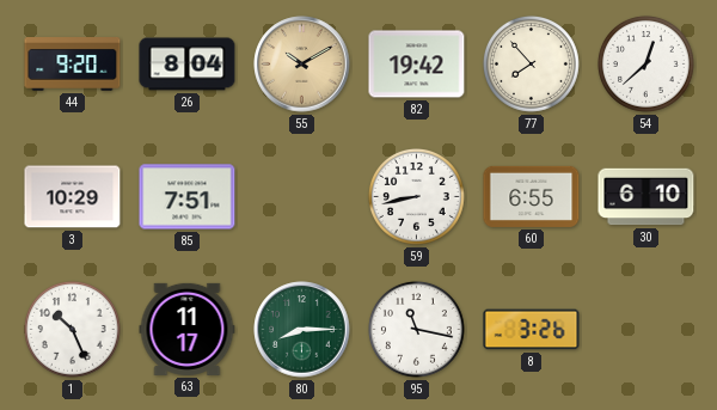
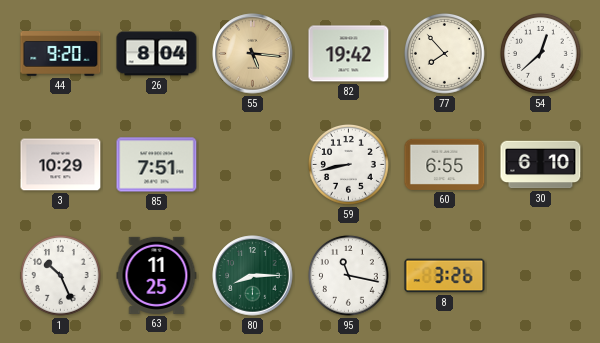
55: 10:10 -> 5:16
63: 11:17 -> 11:25
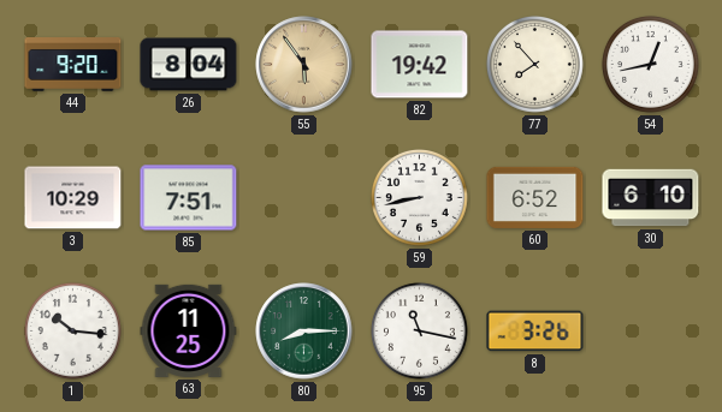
55: 5:16 -> 5:54
54: 12:38 -> 12:43
60: 6:55 -> 6:52
1: 10:26 -> 10:16
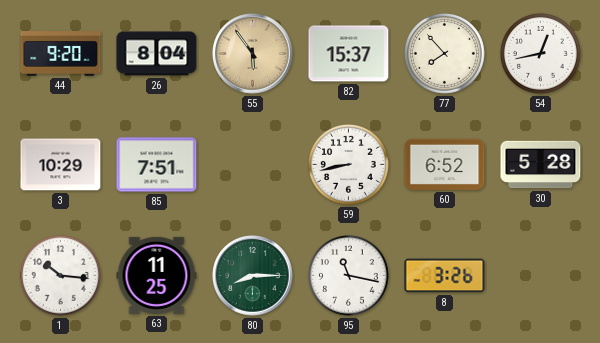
82: 19:42 -> 15:37
30: 6:10 -> 5:28
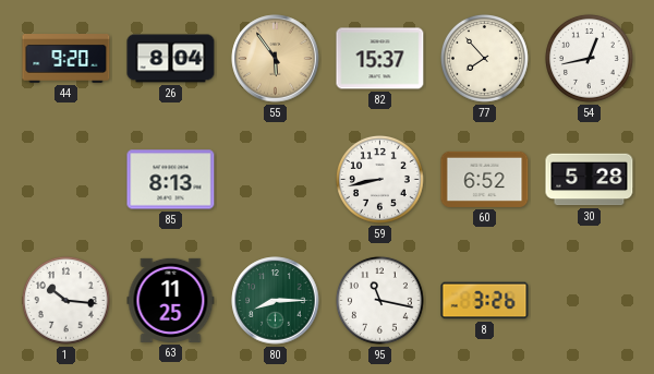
3: 10:29 -> none
85: 7:51 -> 8:13
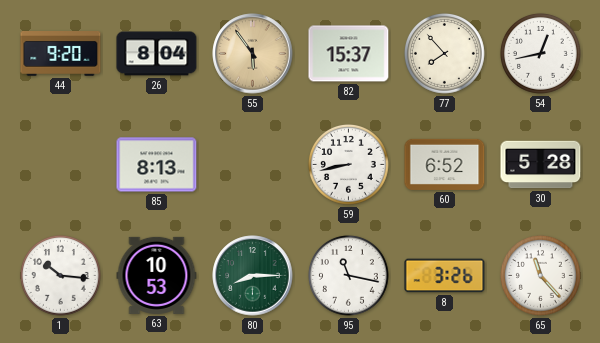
63: 11:25 -> 10:53
65: none -> 11:23
